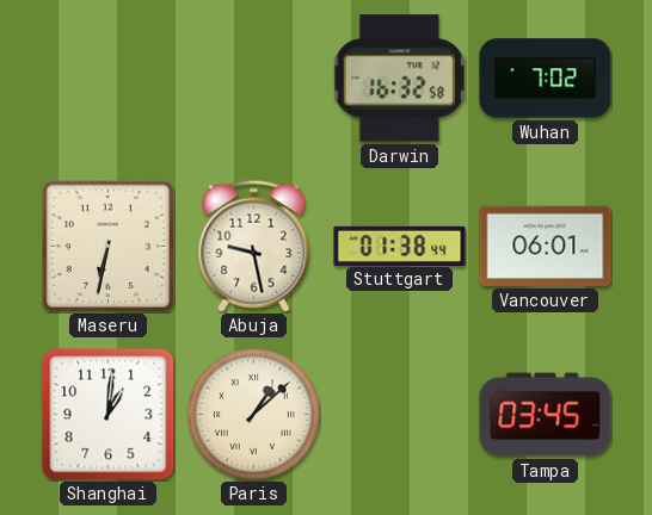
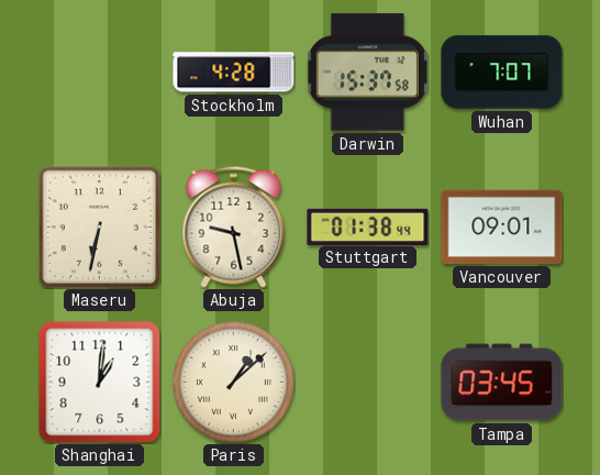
Stockholm: none -> 4:28
Darwin: 16:32 -> 15:37
Wuhan: 7:02 -> 7:07
Vancouver: 06:01 -> 09:01
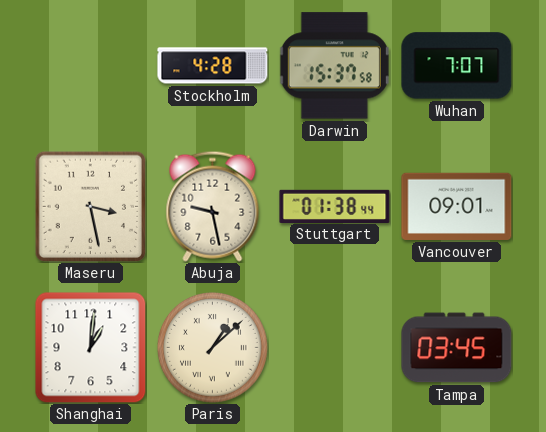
Maseru: 6:32 -> 3:28
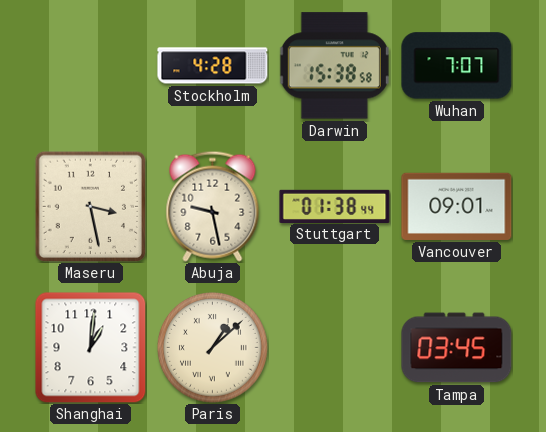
Darwin: 15:37 -> 15:38
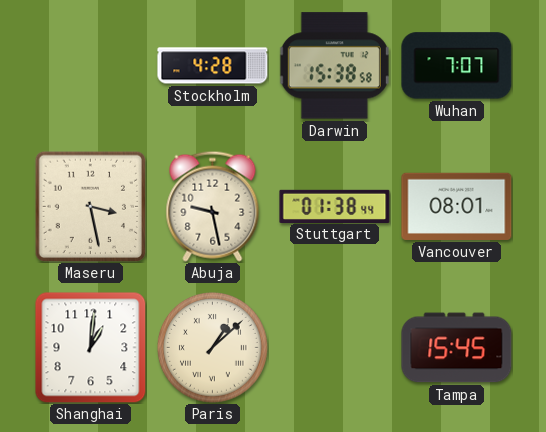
Vancouver: 09:01 -> 08:01
Tampa: 03:45 -> 15:45
